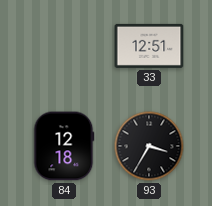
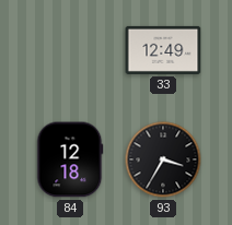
33: 12:51 -> 12:49
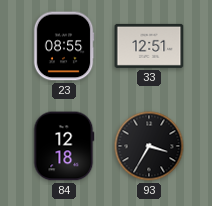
23: none -> 08:55
33: 12:49 -> 12:51
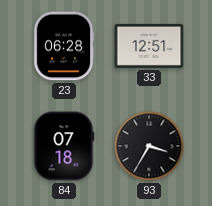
23: 08:55 -> 06:28
84: 12:18 -> 07:18
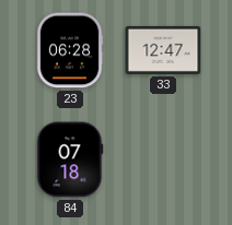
33: 12:51 -> 12:47
93: 3:35 -> none
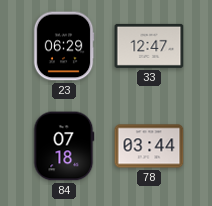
23: 06:28 -> 06:29
78: none -> 03:44
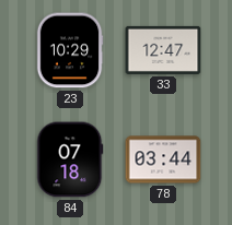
23: 06:29 -> 10:29
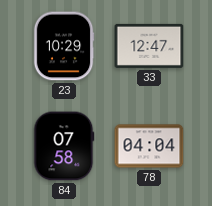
84: 07:18 -> 07:58
78: 03:44 -> 04:04
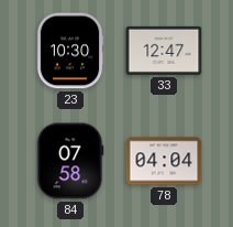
23: 10:29 -> 10:30
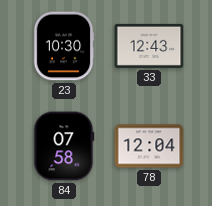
33: 12:47 -> 12:43
78: 04:04 -> 12:04
